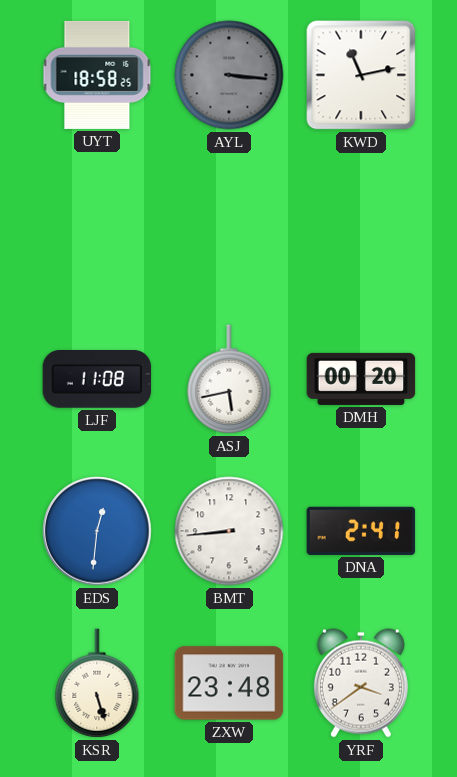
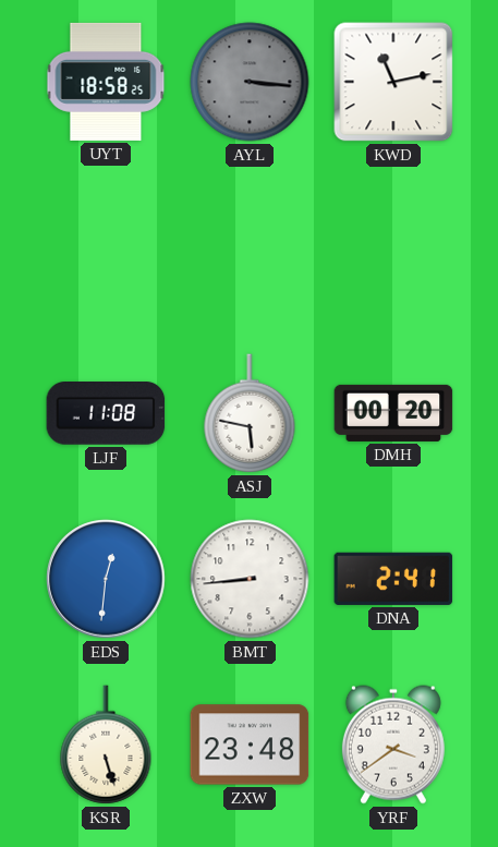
ASJ: 5:43 -> 5:47
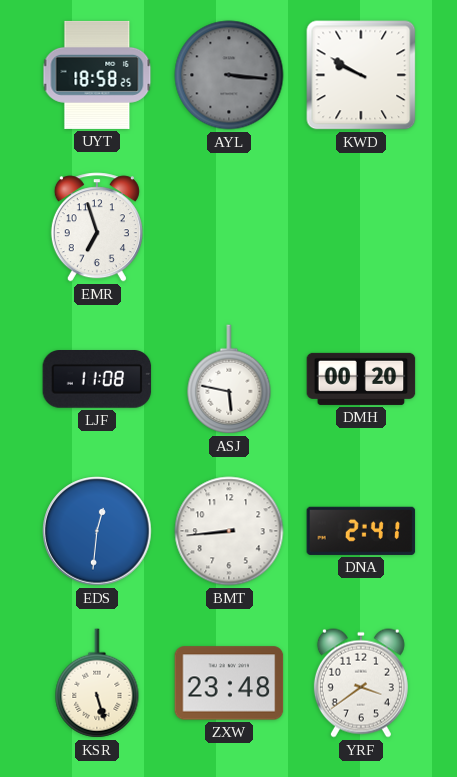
KWD: 11:13 -> 9:50
EMR: none -> 6:57
